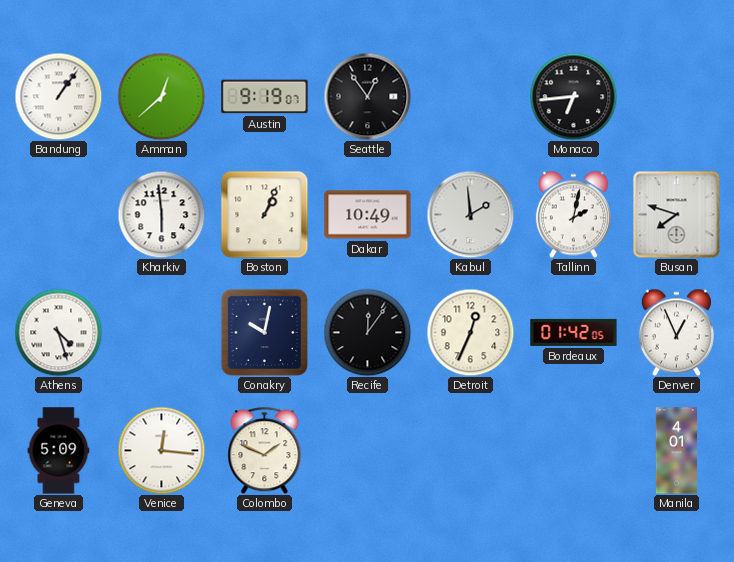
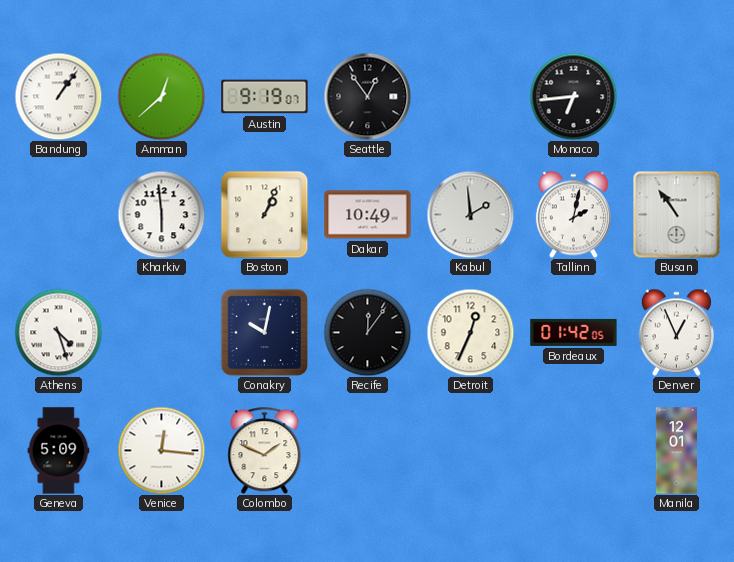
Busan: 7:48 -> 10:54
Manila: 4:01 -> 12:01
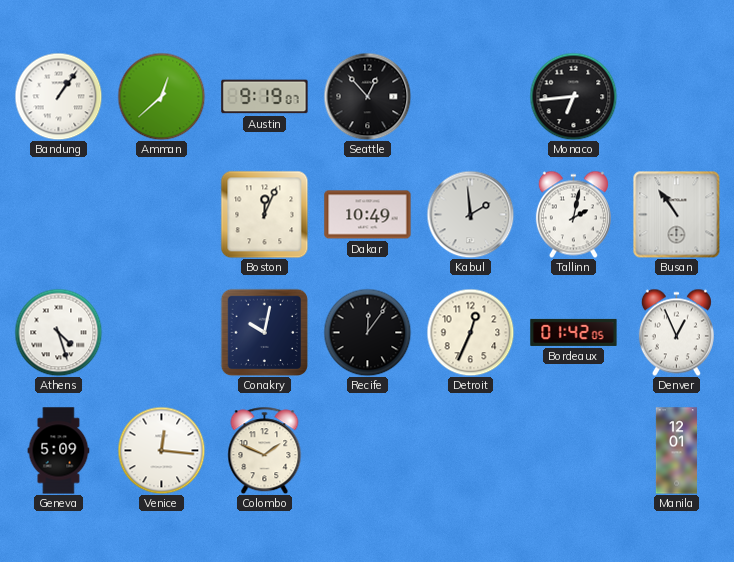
Seattle: 12:54 -> 12:53
Kharkiv: 5:59 -> none
Boston: 1:04 -> 12:04
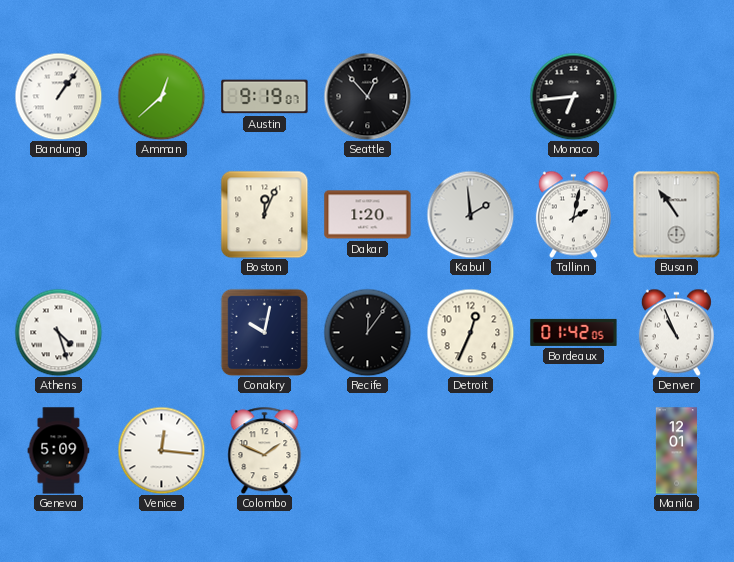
Dakar: 10:49 -> 1:20
Denver: 12:56 -> 10:56
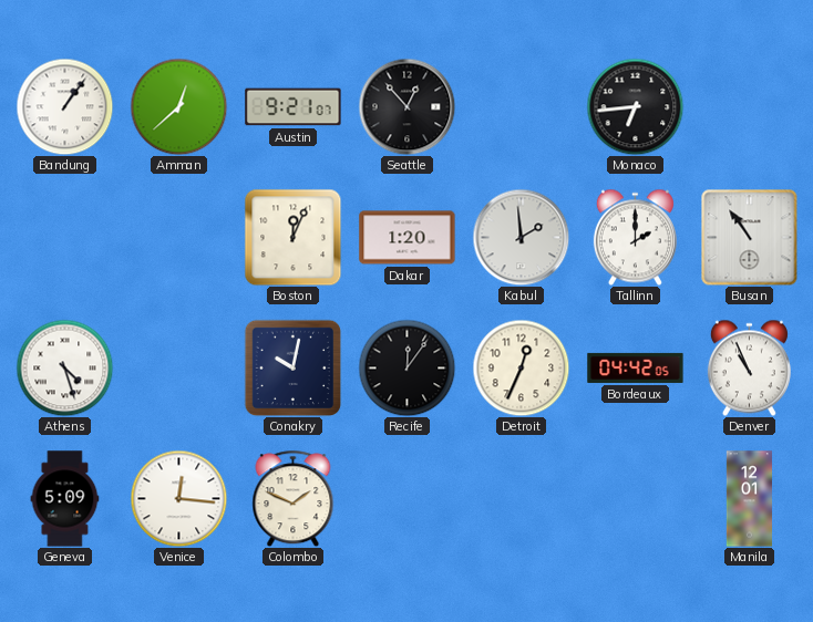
Austin: 9:19 -> 9:21
Tallinn: 2:02 -> 2:00
Bordeaux: 01:42 -> 04:42
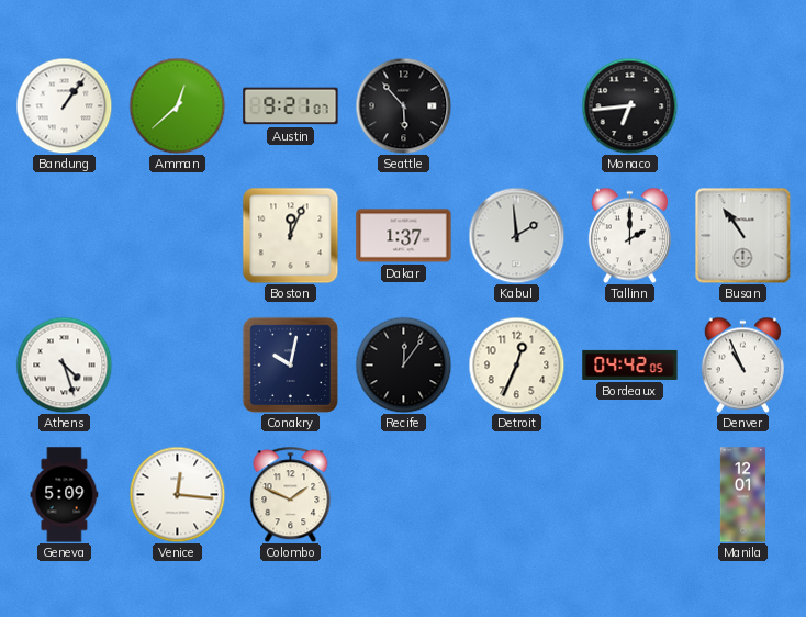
Seattle: 12:53 -> 5:53
Dakar: 1:20 -> 1:37
